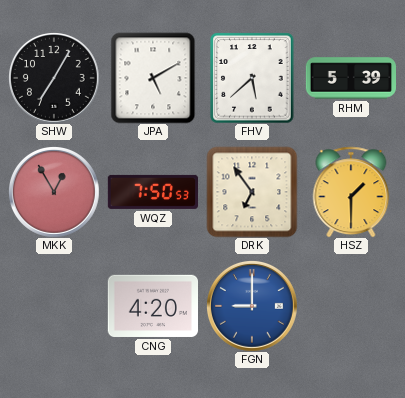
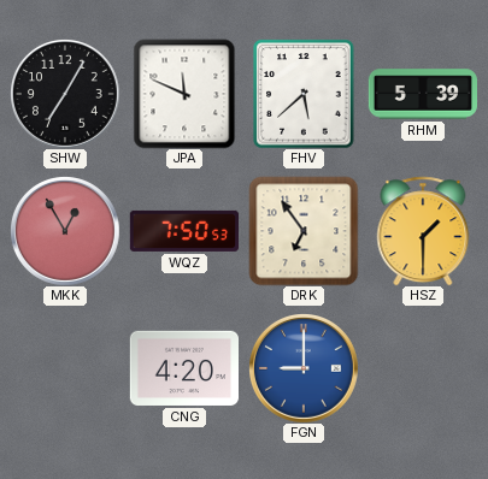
JPA: 5:10 -> 11:49
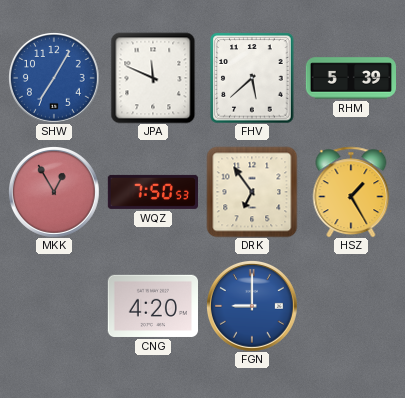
SHW dial: black -> blue
HSZ: 1:30 -> 1:25
